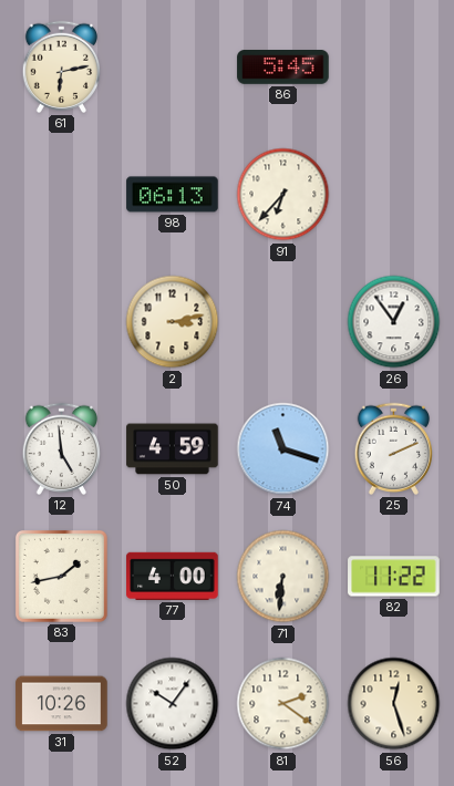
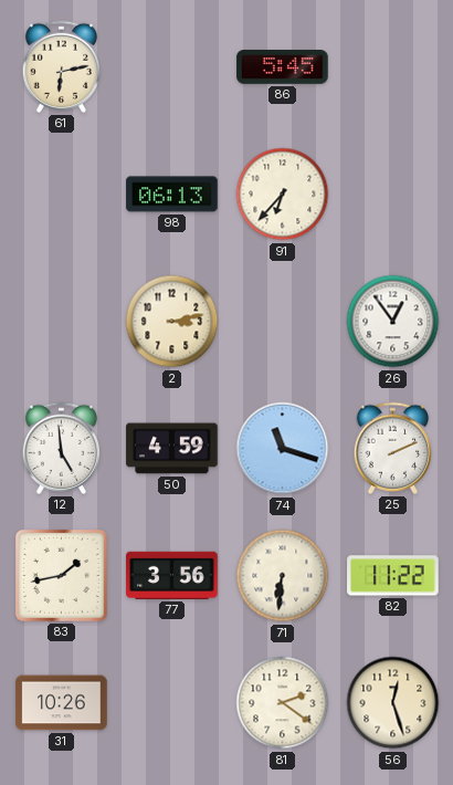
77: 4:00 -> 3:56
52: 10:06 -> none
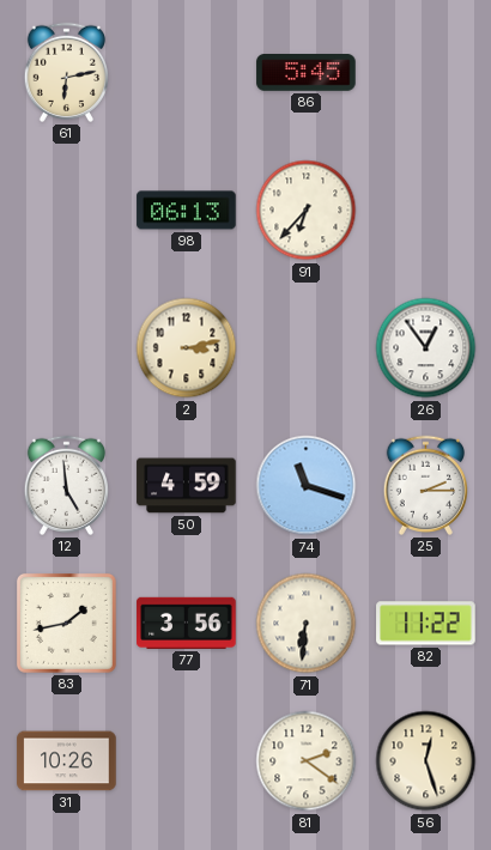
25: 2:11 -> 2:15
